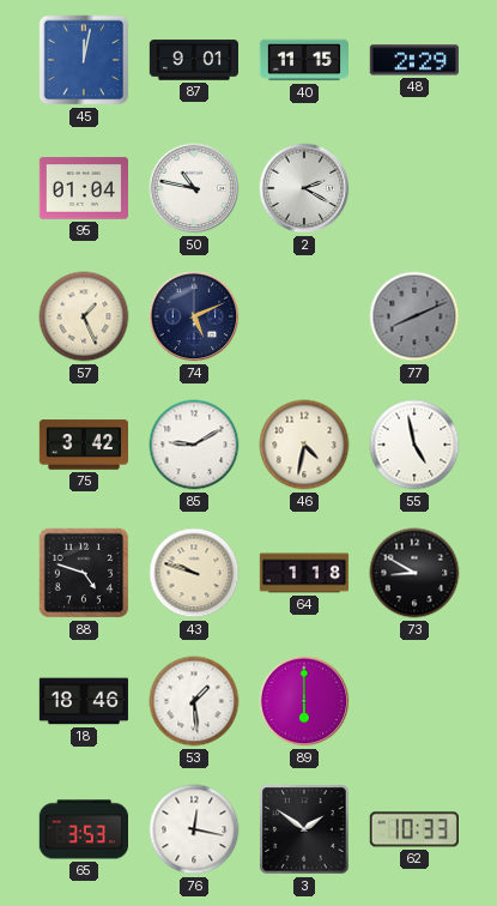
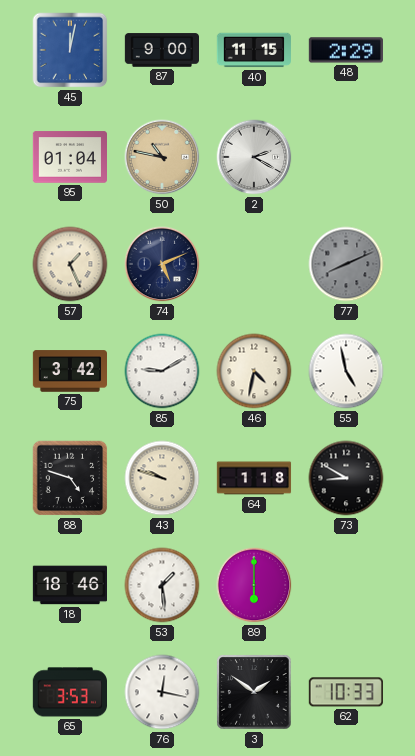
87: 9:01 -> 9:00
50 dial: white -> champagne
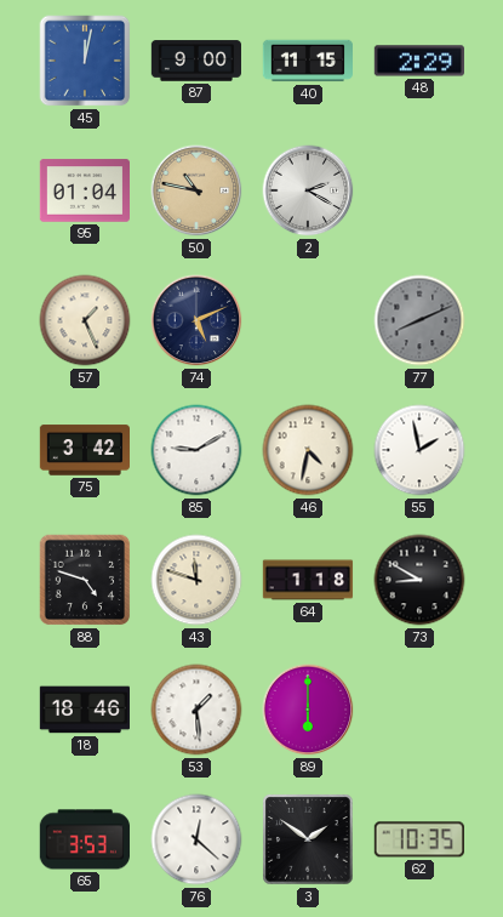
55: 4:58 -> 1:58
43: 9:48 -> 11:48
76: 12:17 -> 12:22
62: 10:33 -> 10:35
